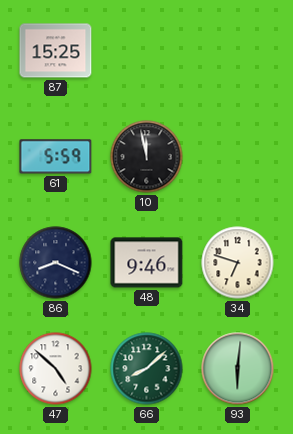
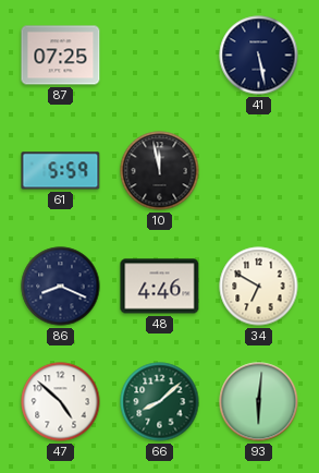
87: 15:25 -> 07:25
41: none -> 5:28
48: 9:46 -> 4:46
34: 6:48 -> 6:50
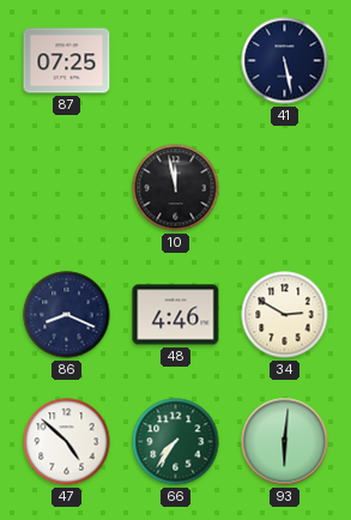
61: 5:59 -> none
34: 6:50 -> 2:50
66: 8:08 -> 7:36
